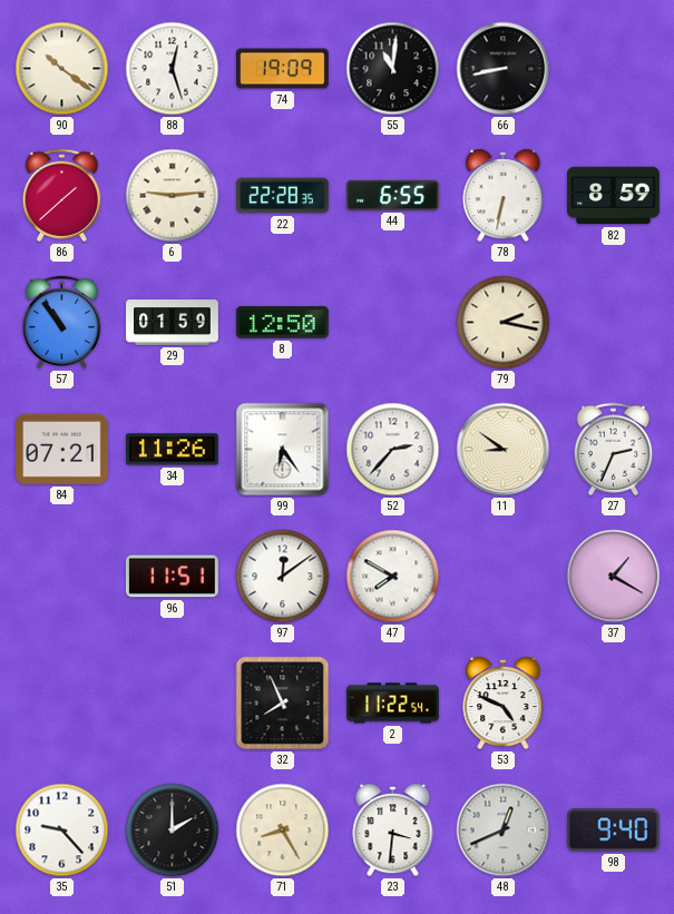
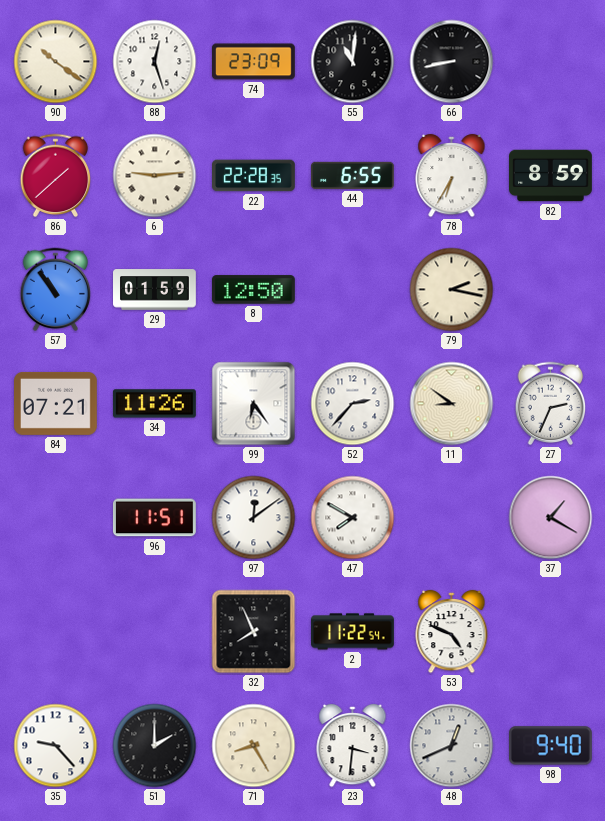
74: 19:09 -> 23:09
78: 6:32 -> 6:35
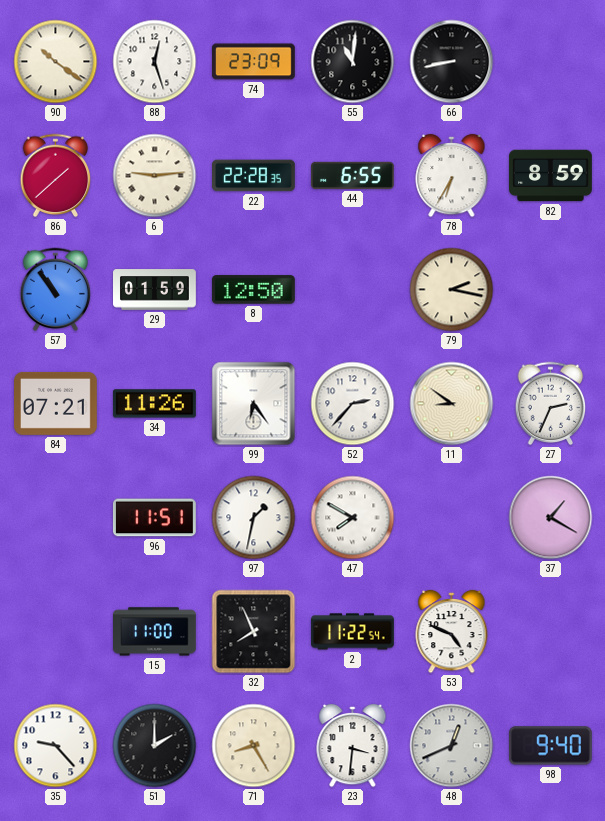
97: 12:09 -> 1:32
15: none -> 11:00
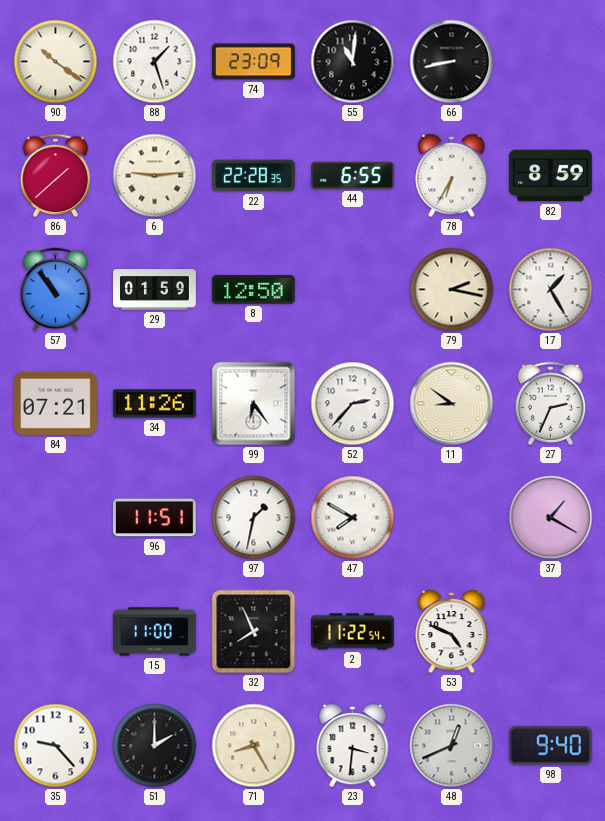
88: 12:27 -> 1:27
17: none -> 1:25
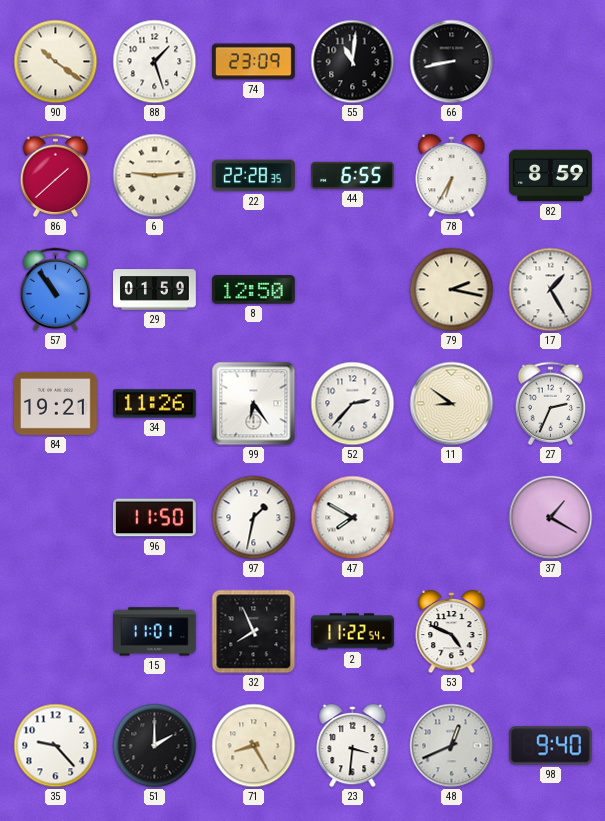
84: 07:21 -> 19:21
96: 11:51 -> 11:50
15: 11:00 -> 11:01
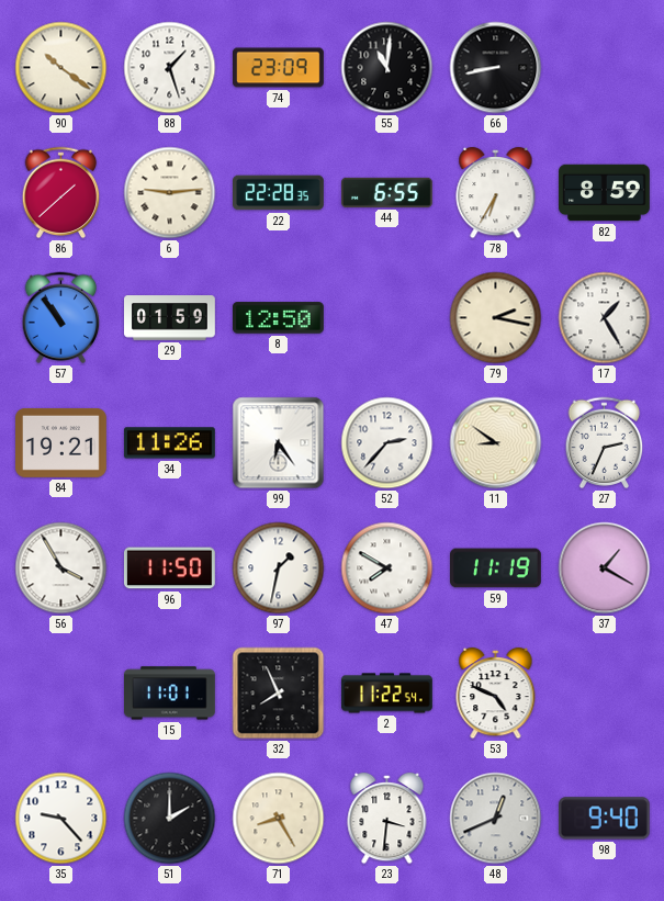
56: none -> 3:55
59: none -> 11:19
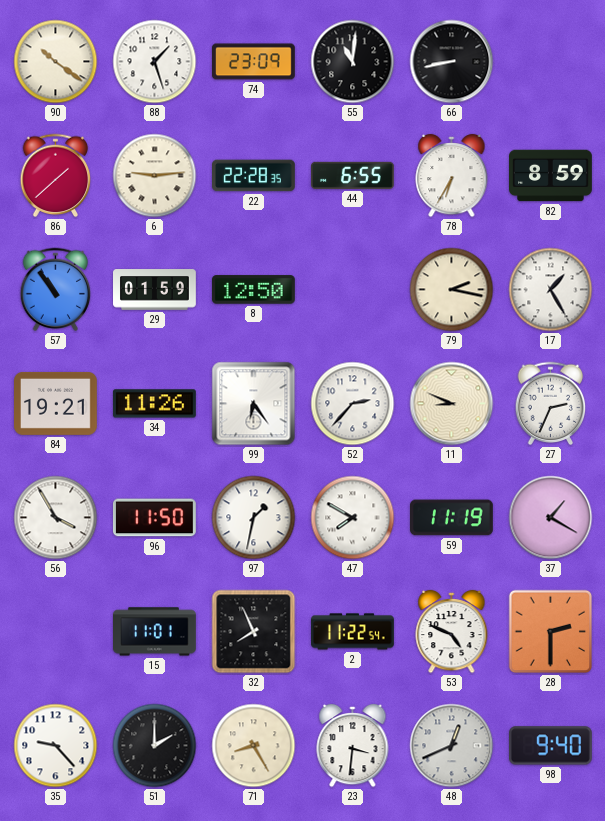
11: 8:51 -> 8:49
28: none -> 2:30
